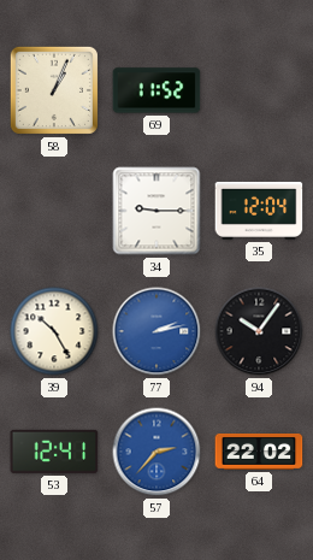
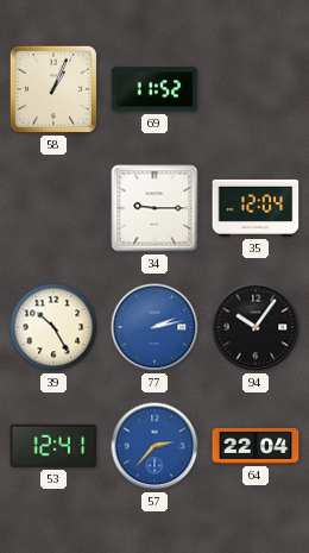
64: 22:02 -> 22:04
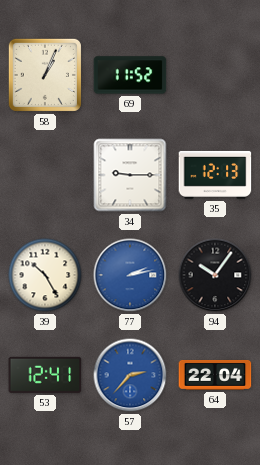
35: 12:04 -> 12:13
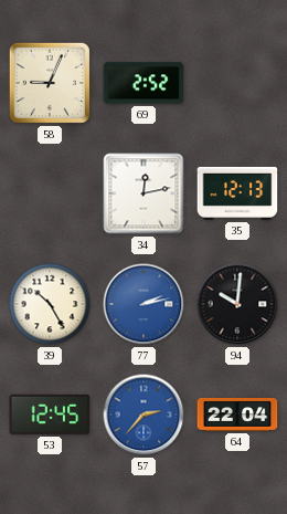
58: 1:04 -> 9:04
69: 11:52 -> 2:52
34: 9:15 -> 12:13
94: 10:06 -> 10:01
53: 12:41 -> 12:45
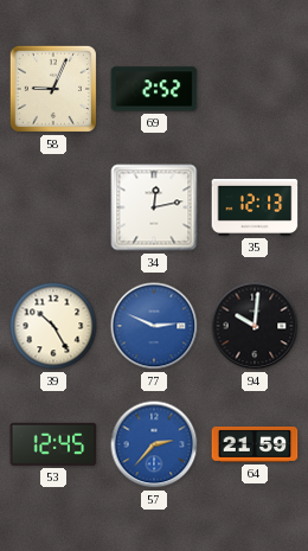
77: 2:13 -> 2:49
64: 22:04 -> 21:59
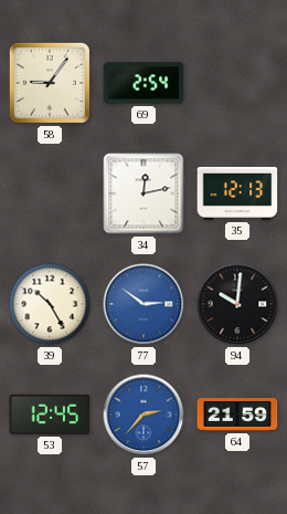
58: 9:04 -> 9:06
69: 2:52 -> 2:54
77: 2:49 -> 2:51
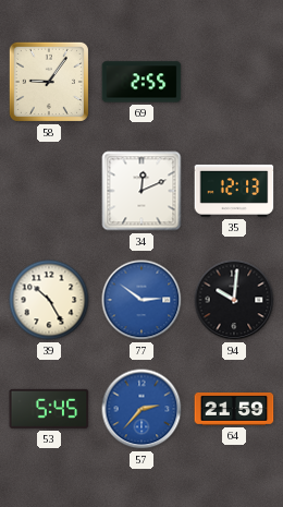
69: 2:54 -> 2:55
34: 12:13 -> 12:11
53: 12:45 -> 5:45
